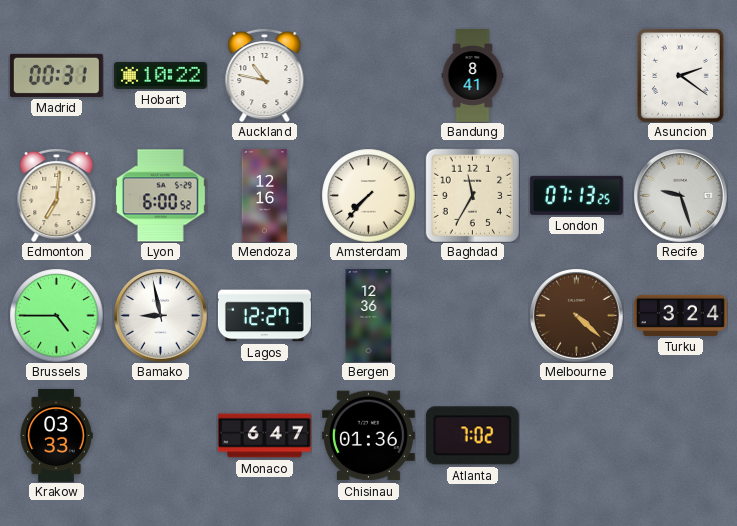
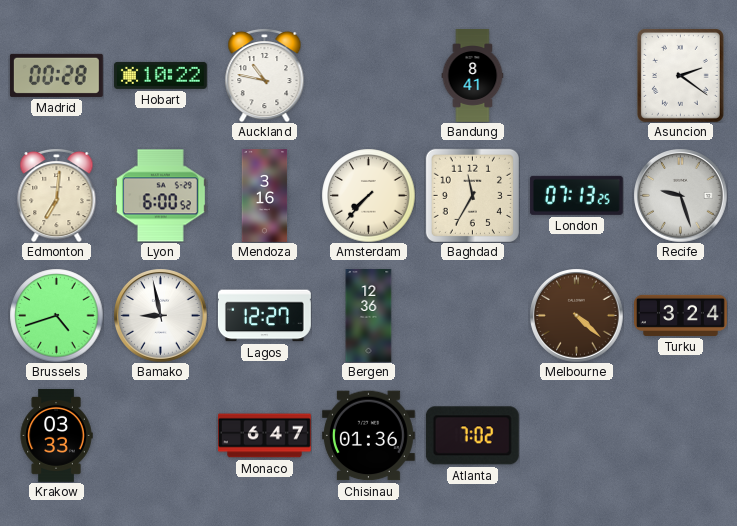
Madrid: 00:31 -> 00:28
Mendoza: 12:16 -> 3:16
Brussels: 4:45 -> 4:42
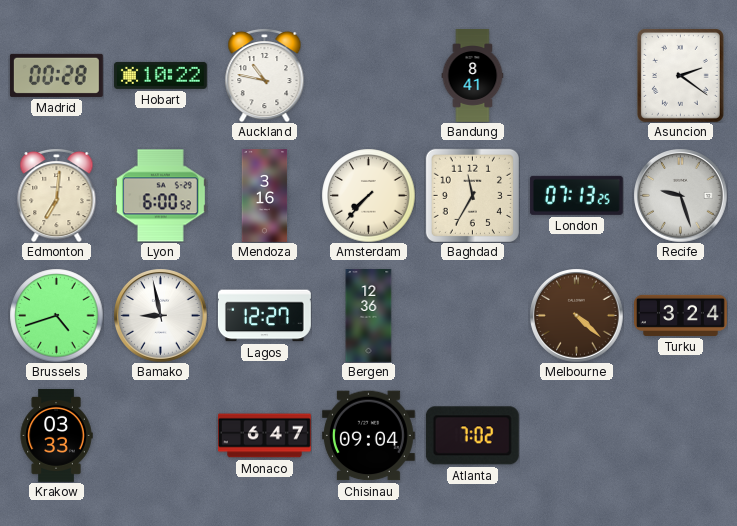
Chisinau: 01:36 -> 09:04
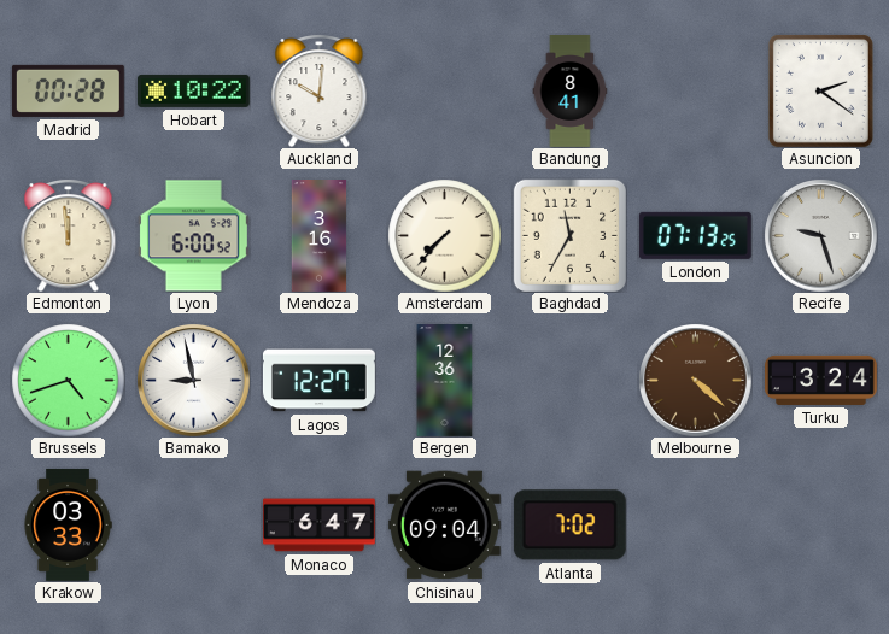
Auckland: 10:47 -> 10:01
Edmonton: 7:01 -> 11:59
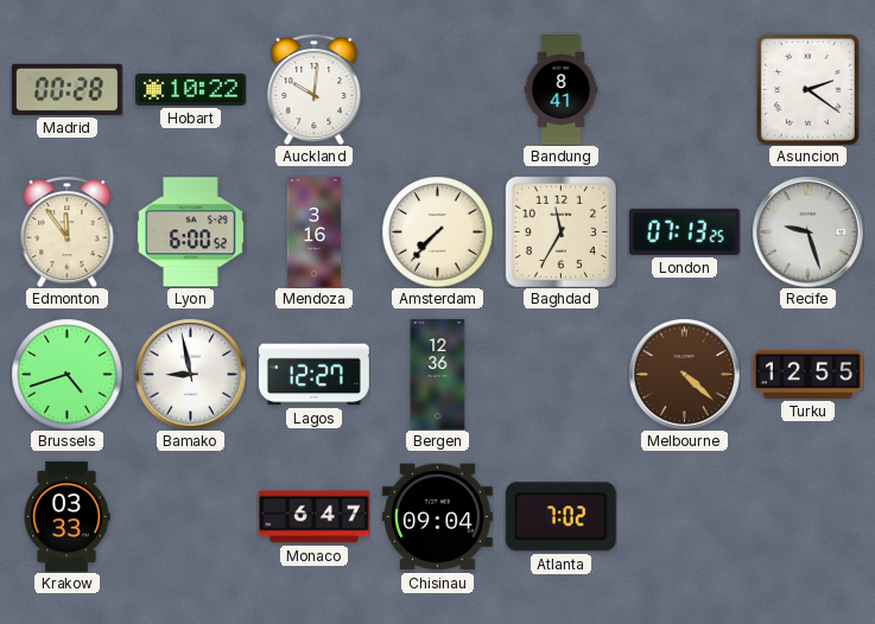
Edmonton: 11:59 -> 11:54
Turku: 3:24 -> 12:55
